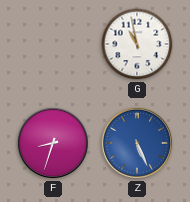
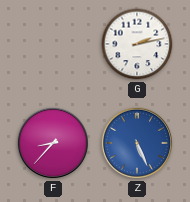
G: 10:58 -> 2:13
F: 8:33 -> 8:37
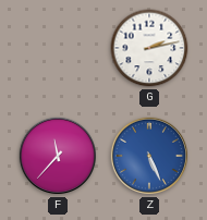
F: 8:37 -> 11:37
